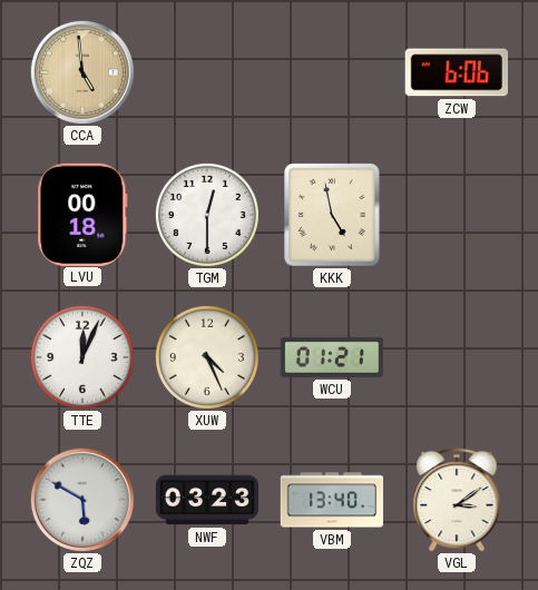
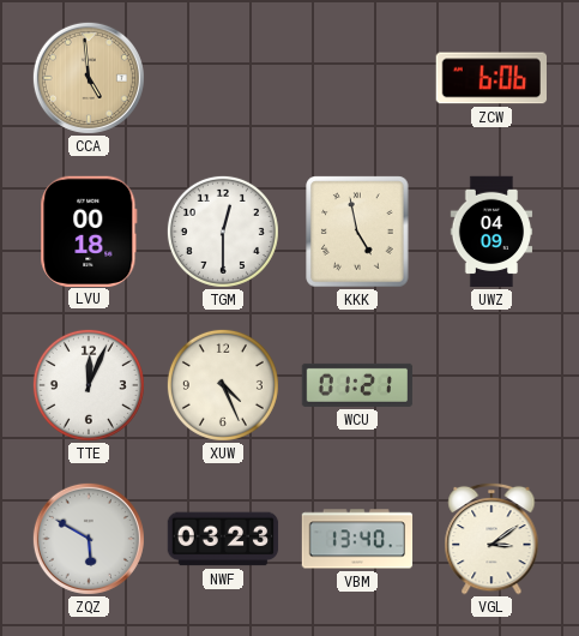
UWZ: none -> 04:09
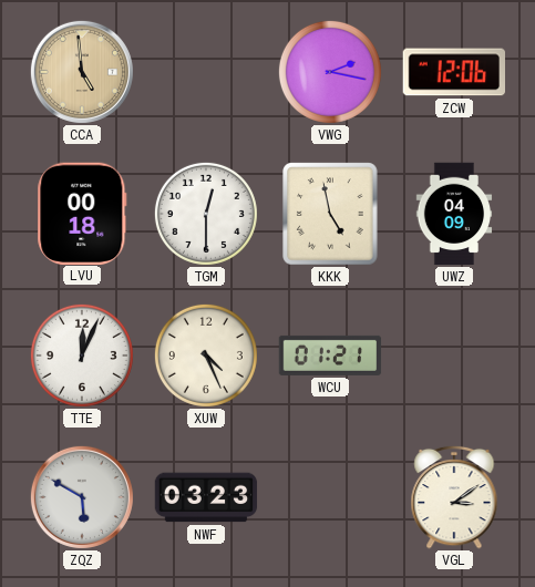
VWG: none -> 2:17
ZCW: 6:06 -> 12:06
VBM: 13:40 -> none
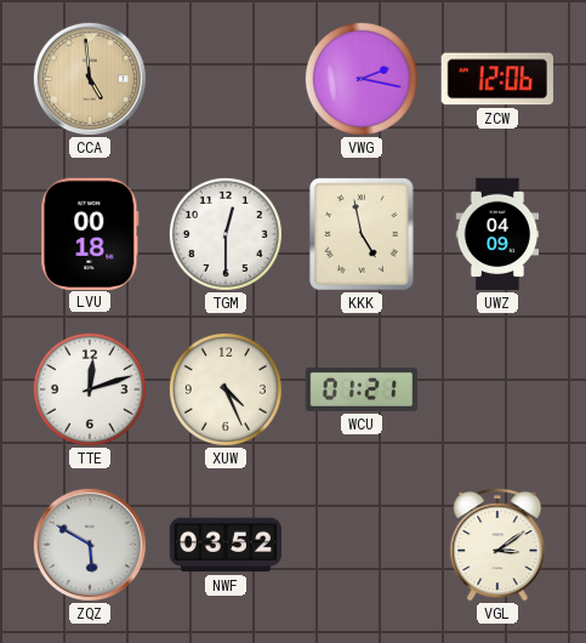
TTE: 12:04 -> 12:12
NWF: 03:23 -> 03:52
